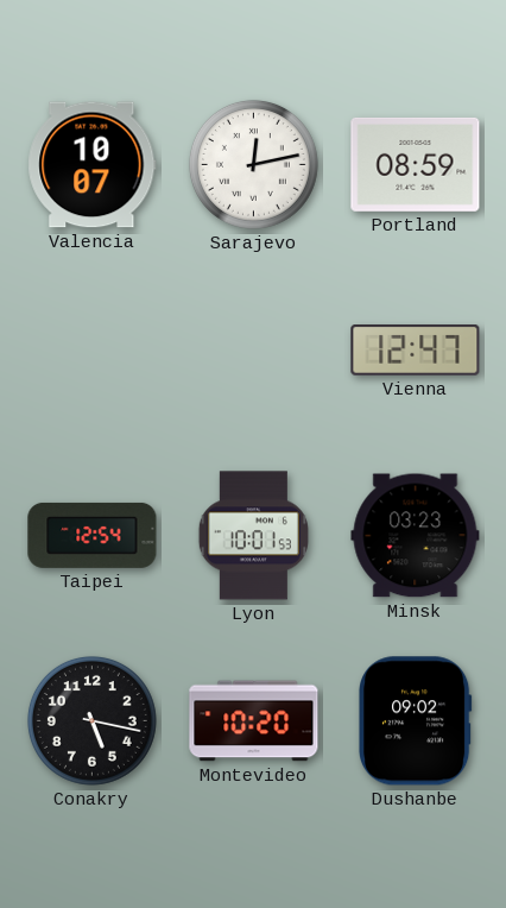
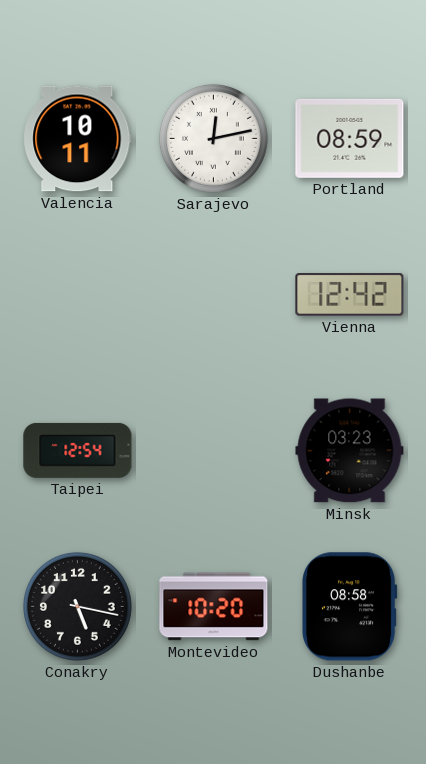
Valencia: 10:07 -> 10:11
Vienna: 12:47 -> 12:42
Lyon: 10:01 -> none
Dushanbe: 09:02 -> 08:58
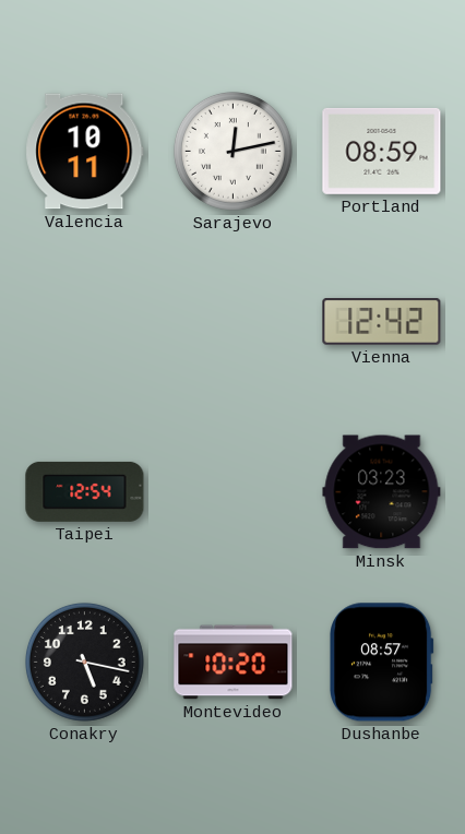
Dushanbe: 08:58 -> 08:57
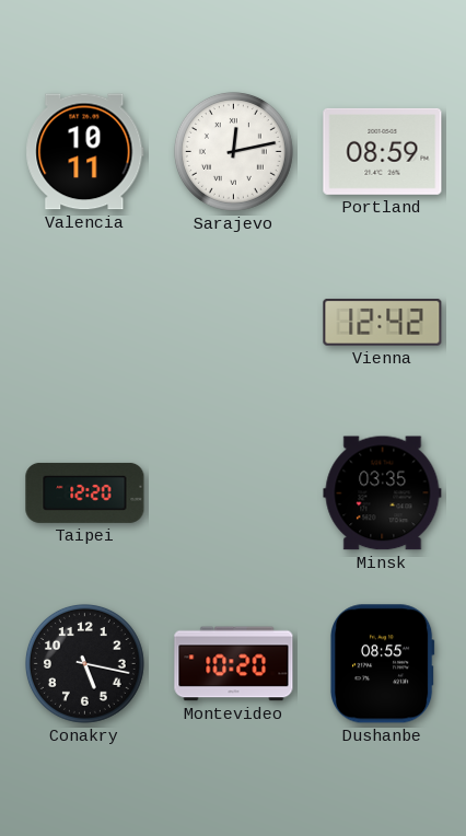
Taipei: 12:54 -> 12:20
Minsk: 03:23 -> 03:35
Dushanbe: 08:57 -> 08:55
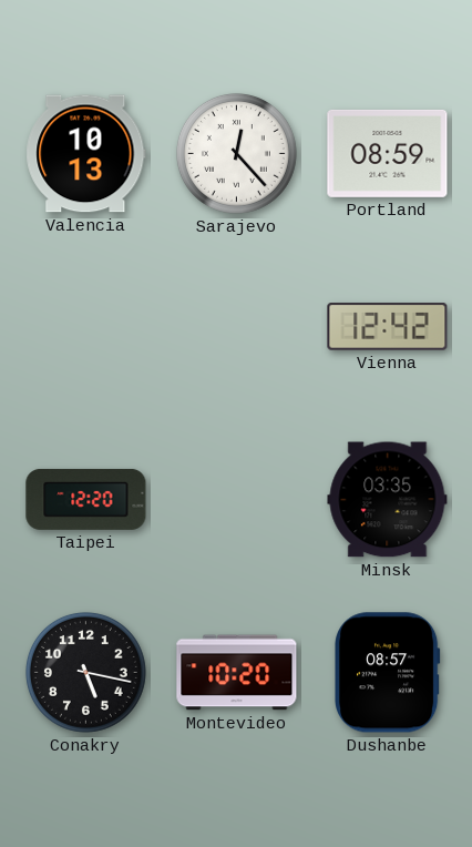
Valencia: 10:11 -> 10:13
Sarajevo: 12:13 -> 12:23
Dushanbe: 08:55 -> 08:57
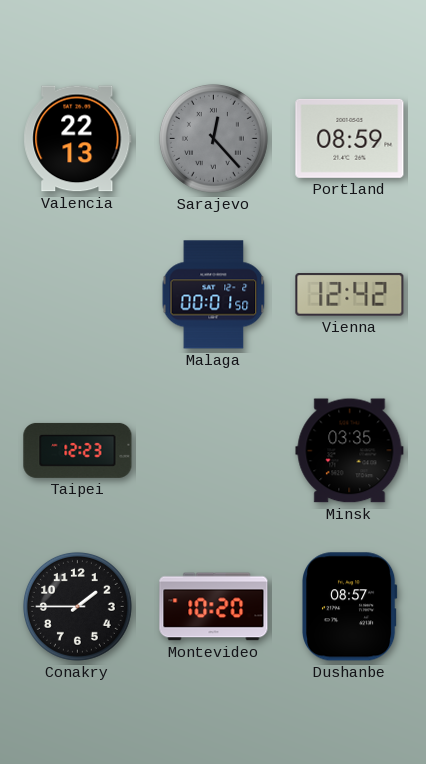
Valencia: 10:13 -> 22:13
Sarajevo dial: white -> grey
Malaga: none -> 00:01
Taipei: 12:20 -> 12:23
Conakry: 5:17 -> 1:45
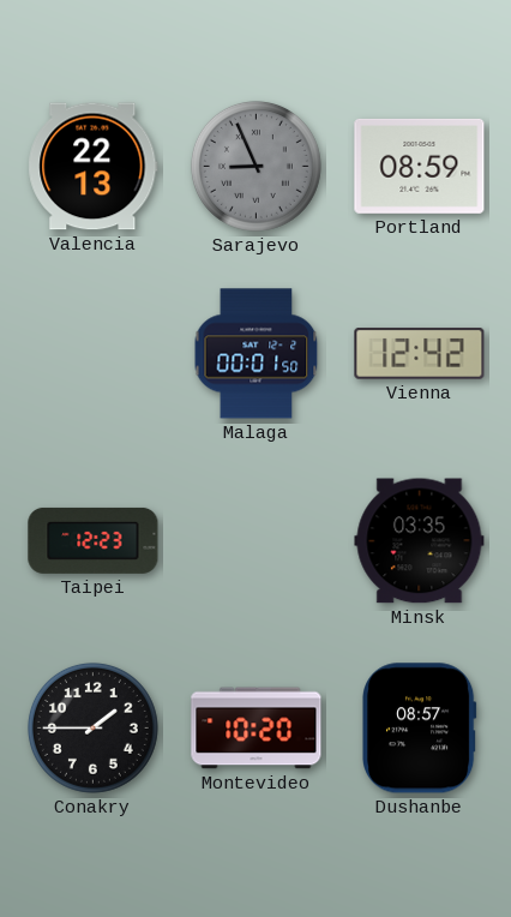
Sarajevo: 12:23 -> 8:56
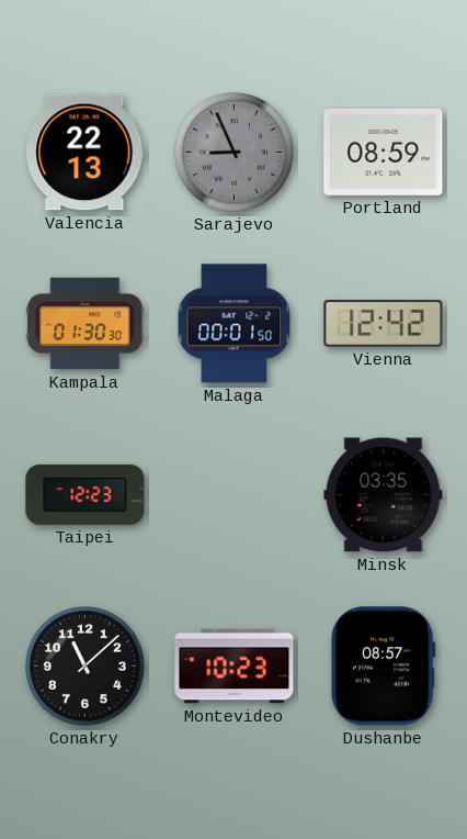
Kampala: none -> 01:30
Conakry: 1:45 -> 11:08
Montevideo: 10:20 -> 10:23
